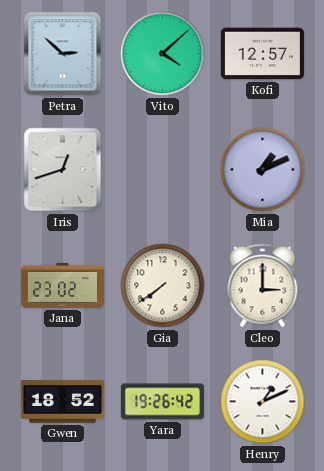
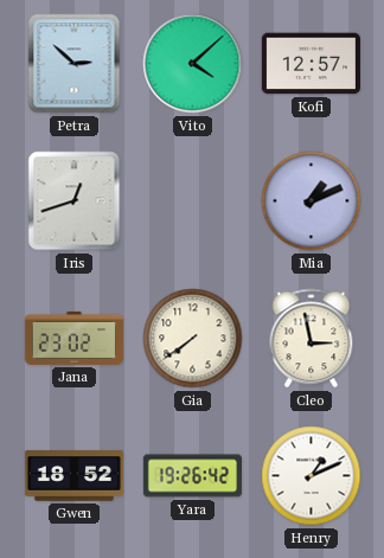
Cleo: 3:00 -> 2:58
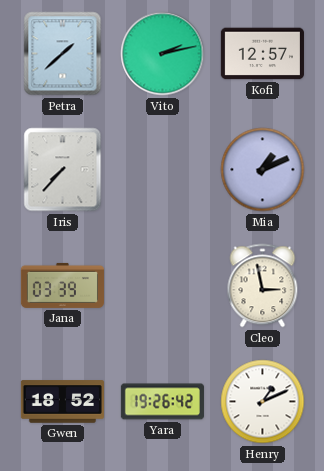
Petra: 2:52 -> 1:38
Vito: 4:08 -> 2:13
Iris: 12:42 -> 7:37
Jana: 23:02 -> 03:39
Gia: 7:39 -> none
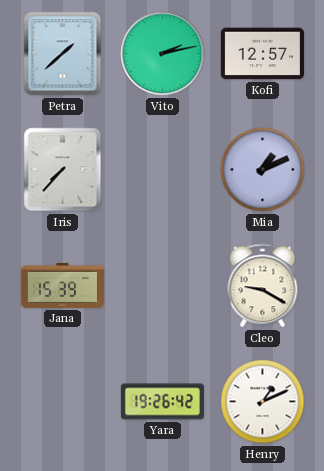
Jana: 03:39 -> 15:39
Cleo: 2:58 -> 9:20
Gwen: 18:52 -> none
